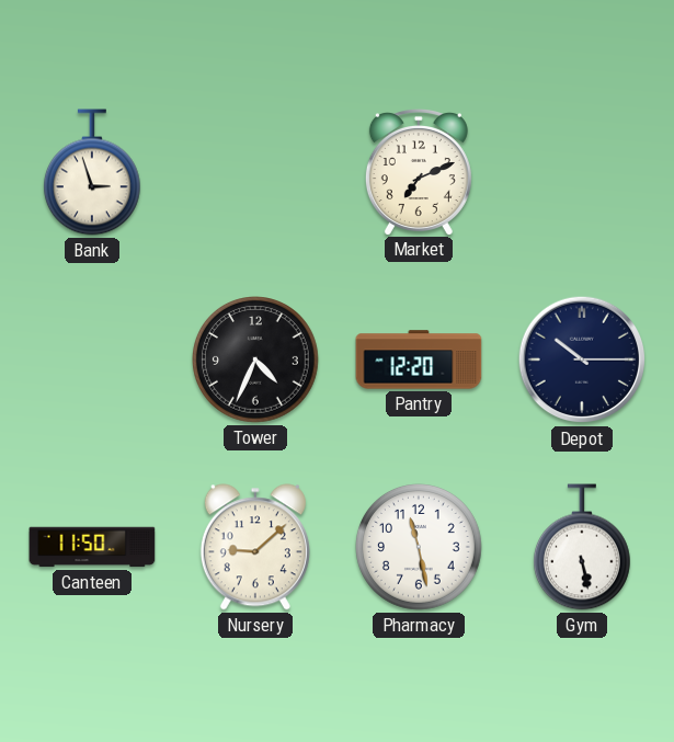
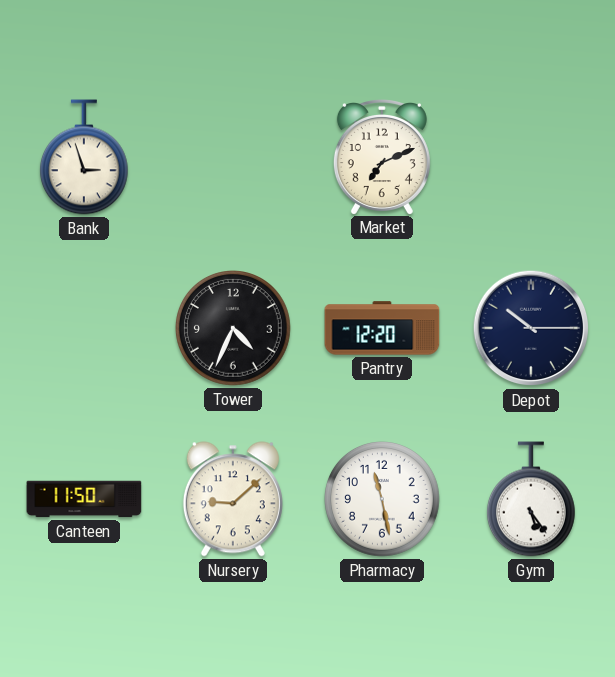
Gym: 5:28 -> 5:24
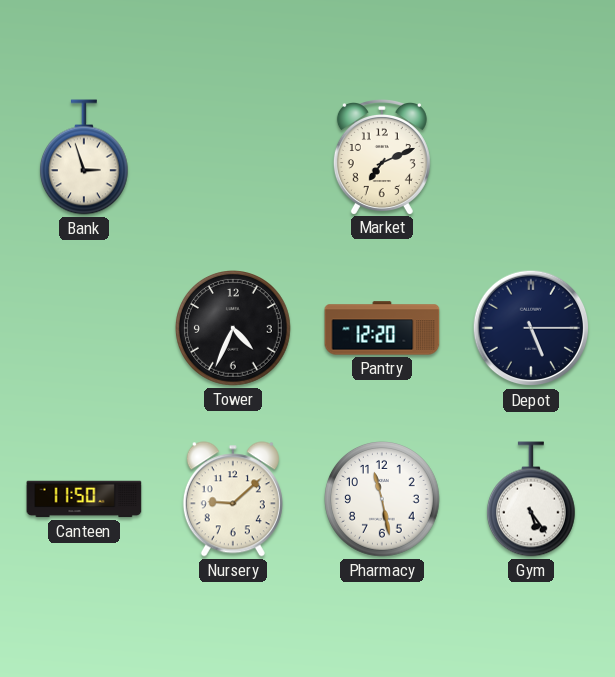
Depot: 10:15 -> 5:15
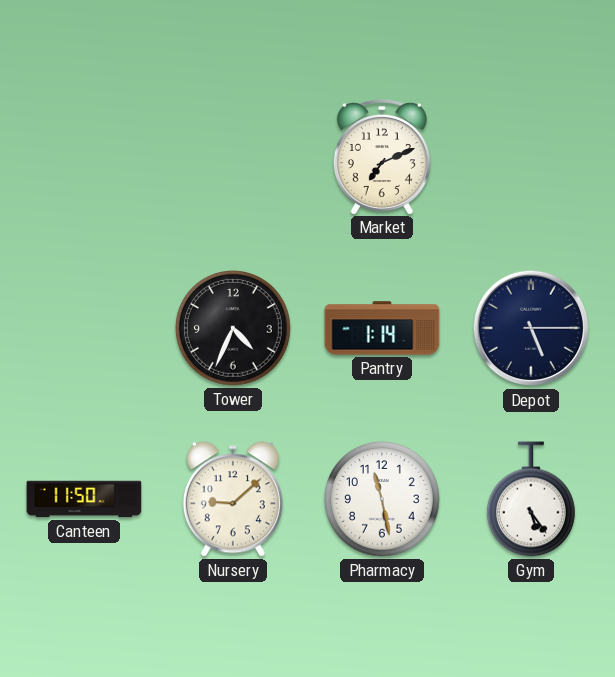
Bank: 2:57 -> none
Pantry: 12:20 -> 1:14
